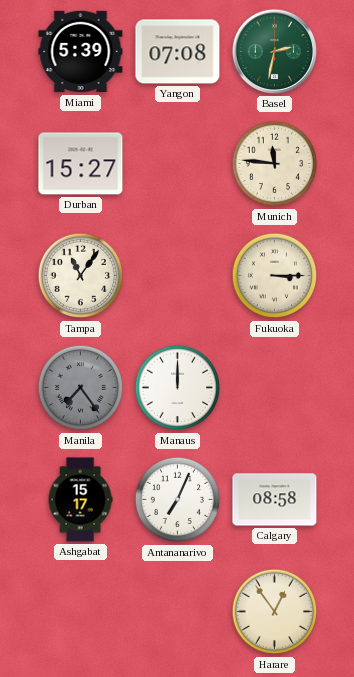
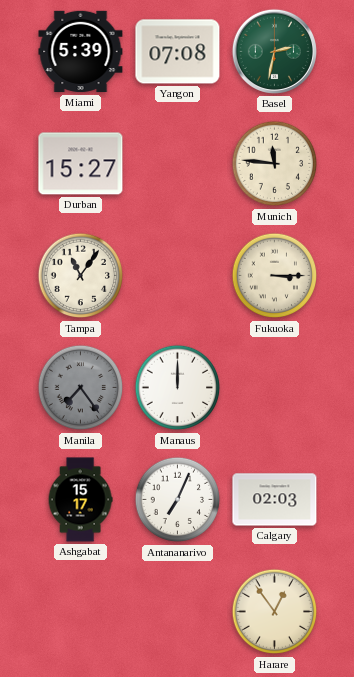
Calgary: 08:58 -> 02:03
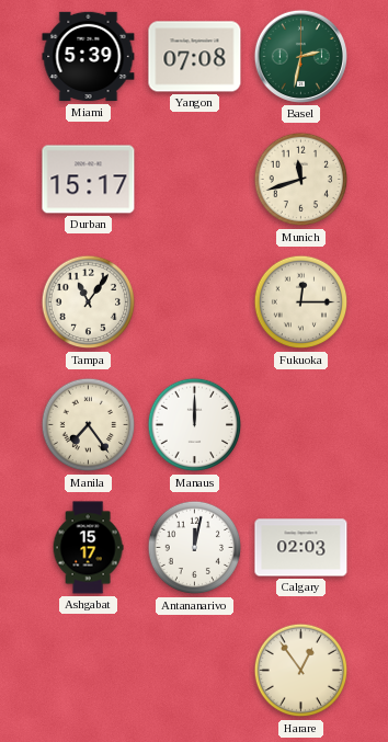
Durban: 15:27 -> 15:17
Munich: 11:46 -> 11:42
Fukuoka: 3:15 -> 12:15
Manila dial: grey -> cream
Antananarivo: 7:04 -> 12:02
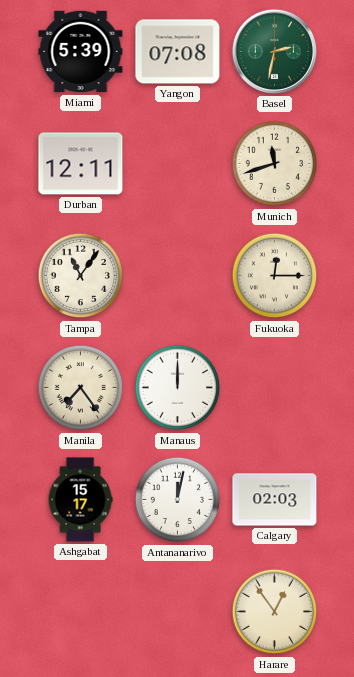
Durban: 15:17 -> 12:11
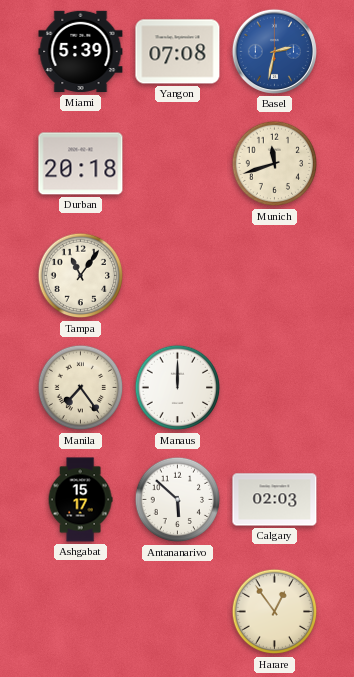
Basel dial: green -> blue
Durban: 12:11 -> 20:18
Fukuoka: 12:15 -> none
Antananarivo: 12:02 -> 5:52
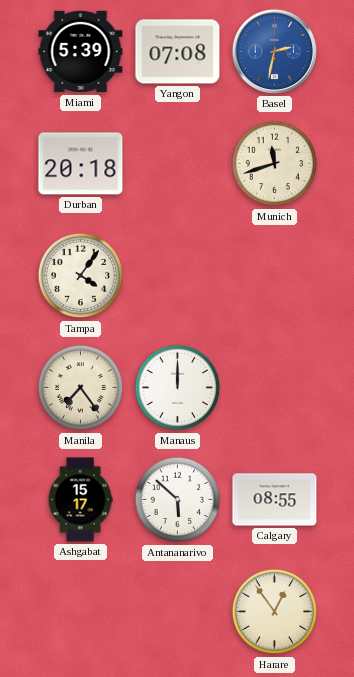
Tampa: 11:06 -> 4:06
Calgary: 02:03 -> 08:55
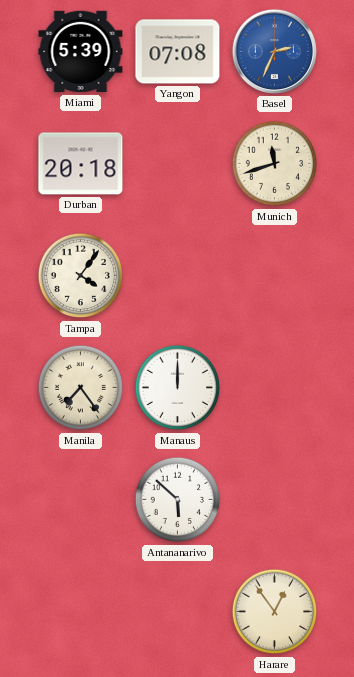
Basel: 2:32 -> 2:34
Ashgabat: 15:17 -> none
Calgary: 08:55 -> none
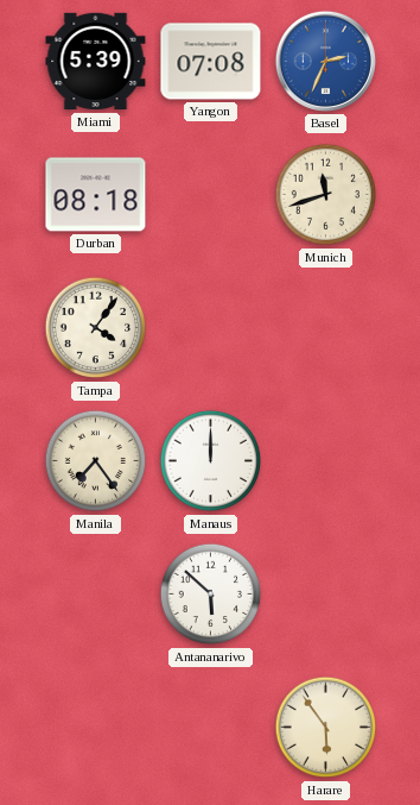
Durban: 20:18 -> 08:18
Harare: 12:54 -> 5:54
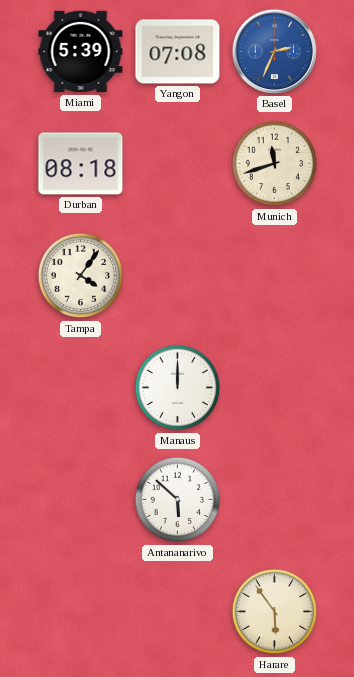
Manila: 7:24 -> none
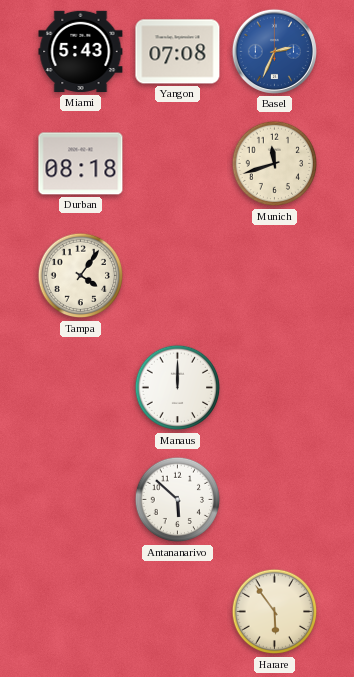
Miami: 5:39 -> 5:43
